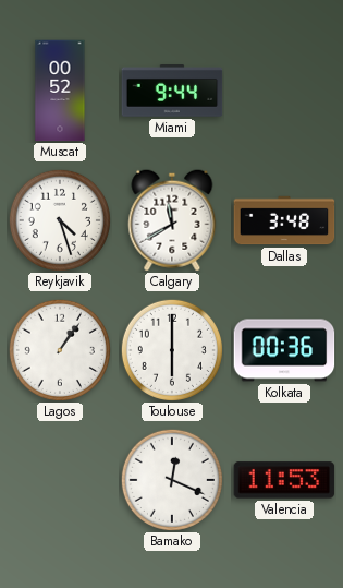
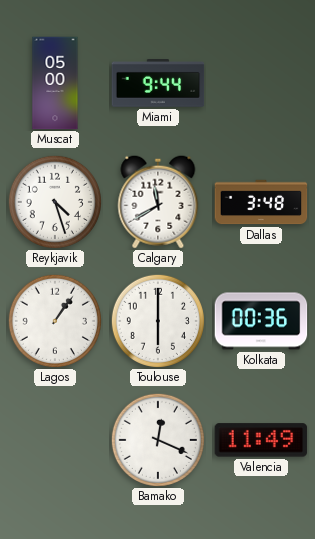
Muscat: 00:52 -> 05:00
Valencia: 11:53 -> 11:49
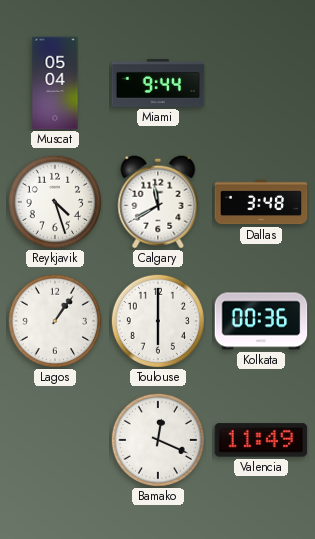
Muscat: 05:00 -> 05:04
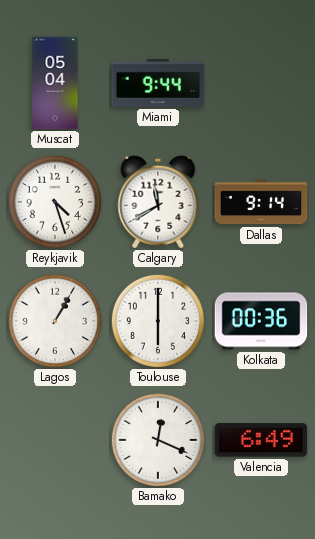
Dallas: 3:48 -> 9:14
Lagos: 1:06 -> 1:05
Valencia: 11:49 -> 6:49
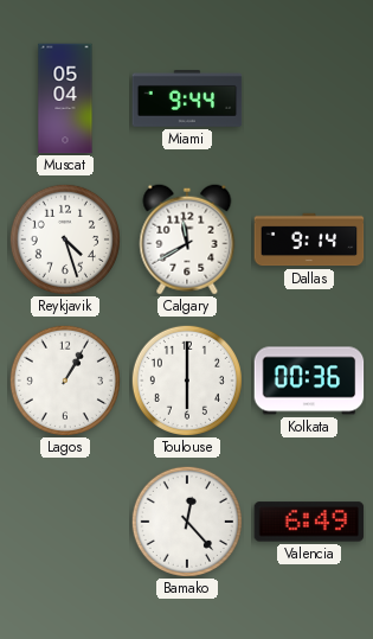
Bamako: 12:19 -> 12:23
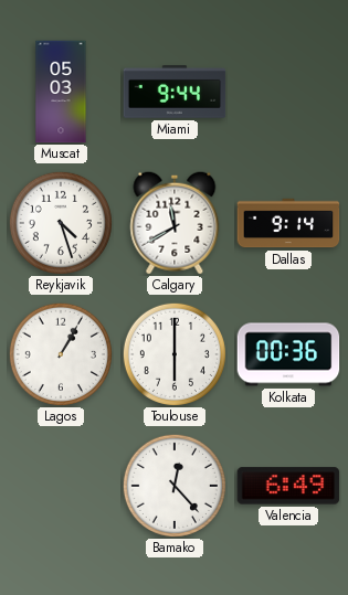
Muscat: 05:04 -> 05:03
